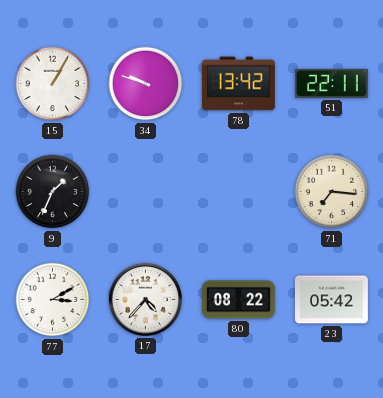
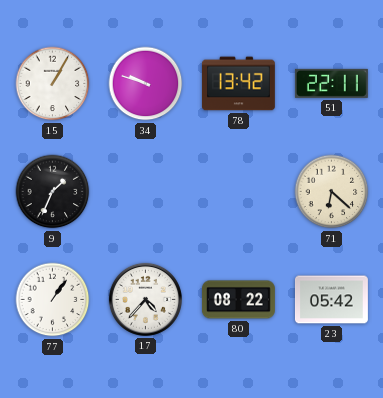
71: 7:16 -> 6:22
77: 3:10 -> 1:06
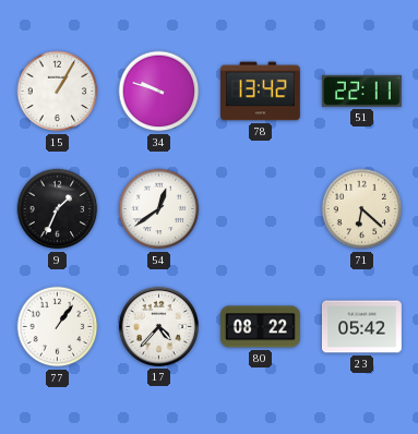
54: none -> 12:39
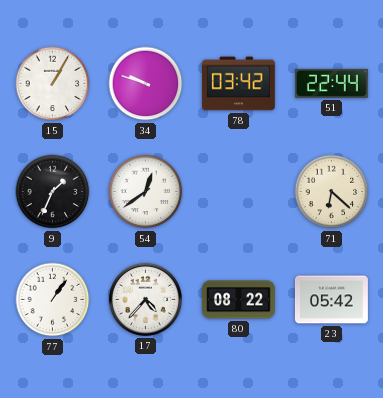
78: 13:42 -> 03:42
51: 22:11 -> 22:44
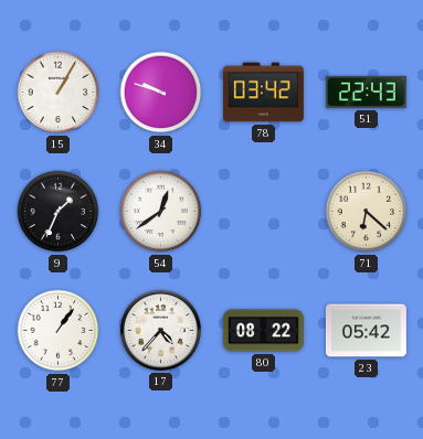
51: 22:44 -> 22:43
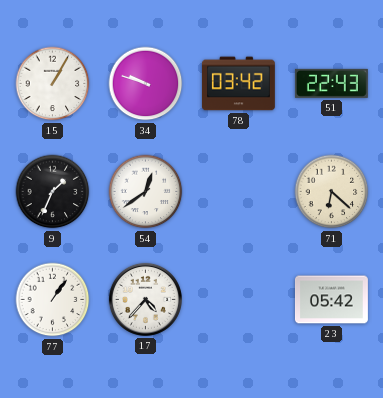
80: 08:22 -> none
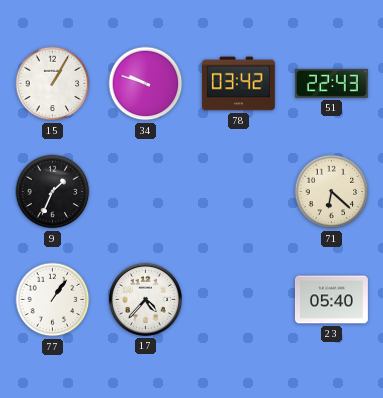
54: 12:39 -> none
23: 05:42 -> 05:40
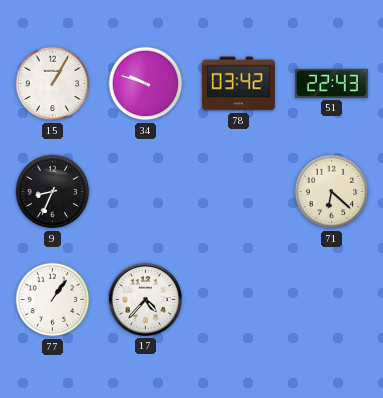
9: 1:34 -> 8:34
23: 05:40 -> none
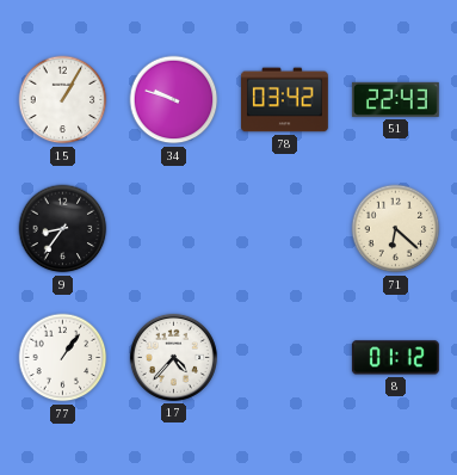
9: 8:34 -> 8:36
8: none -> 01:12
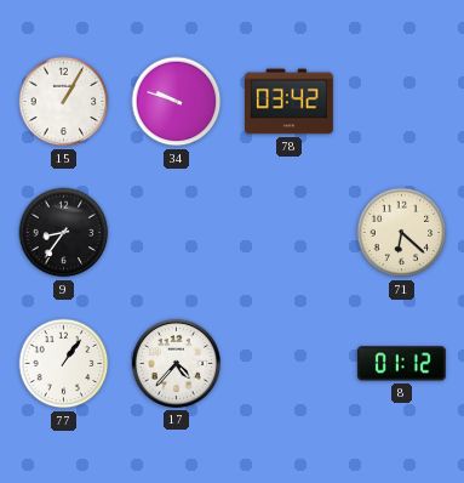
51: 22:43 -> none
